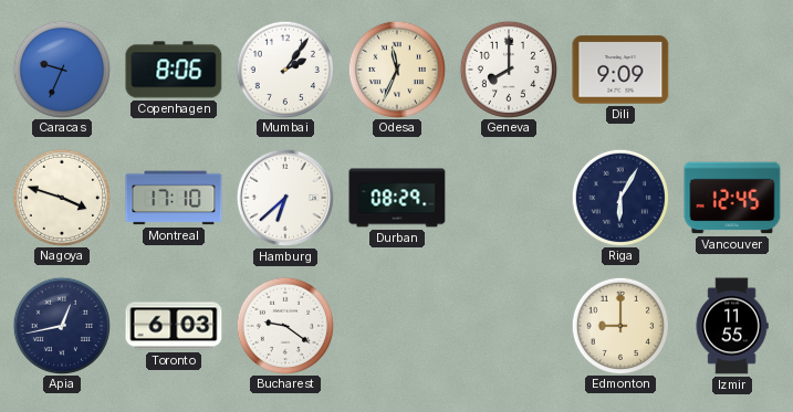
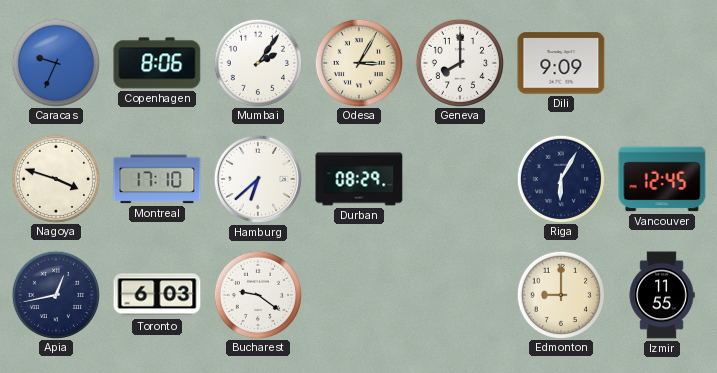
Odesa: 11:34 -> 3:05
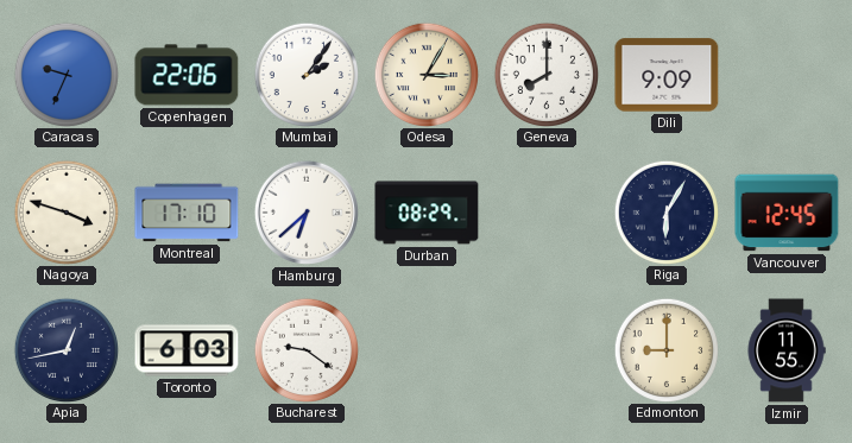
Copenhagen: 8:06 -> 22:06
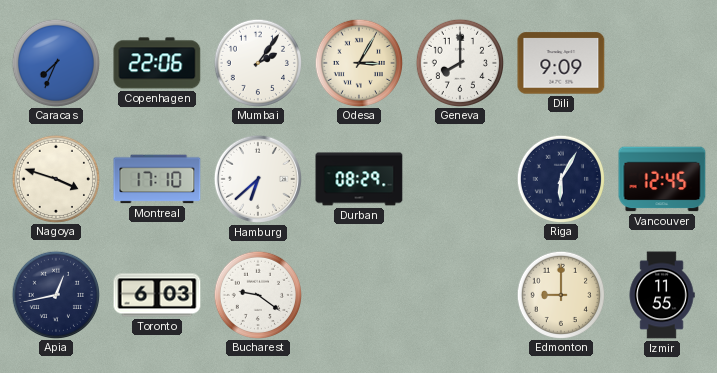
Caracas: 9:34 -> 7:34
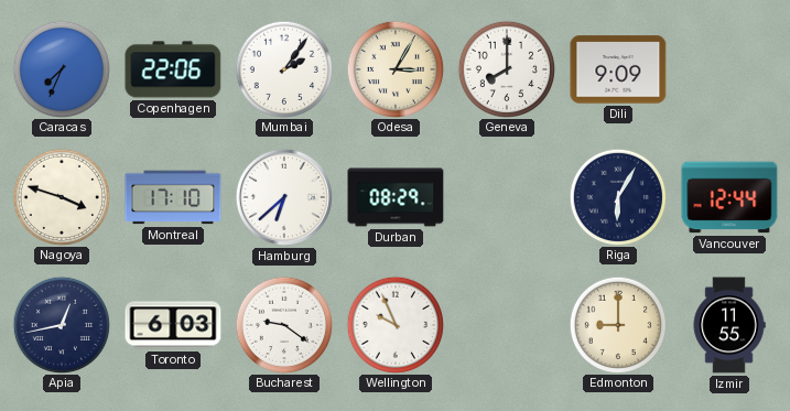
Vancouver: 12:45 -> 12:44
Wellington: none -> 9:56
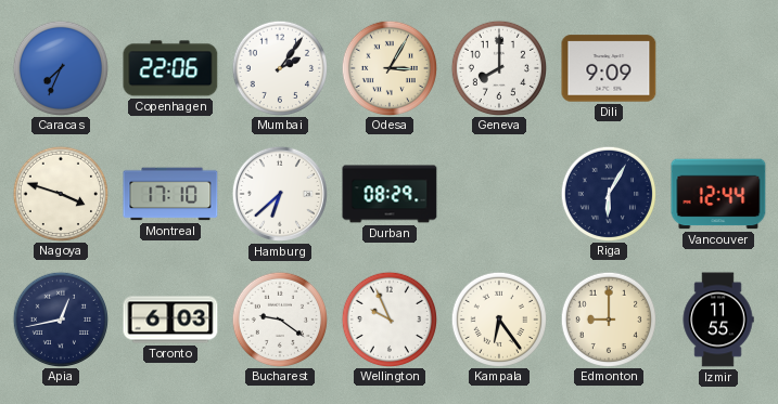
Kampala: none -> 6:24
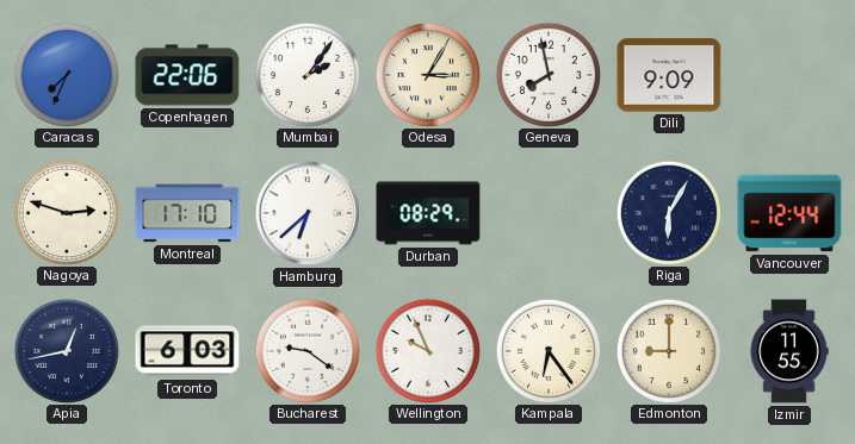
Geneva: 8:00 -> 7:58
Nagoya: 3:48 -> 2:48
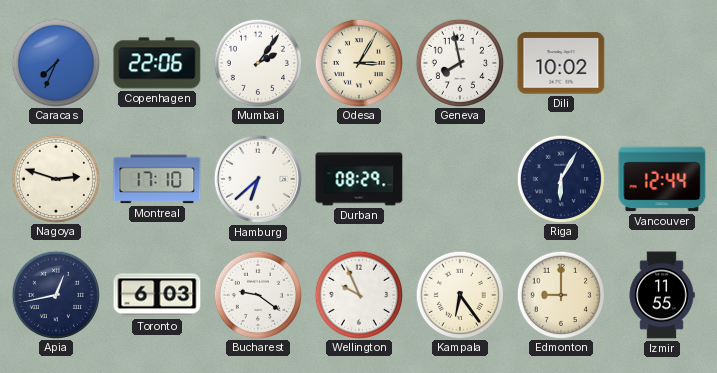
Dili: 9:09 -> 10:02
